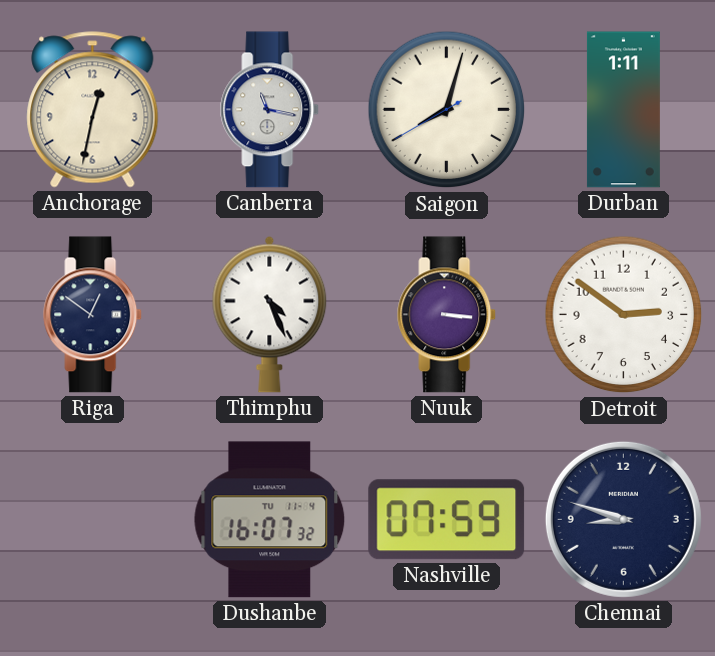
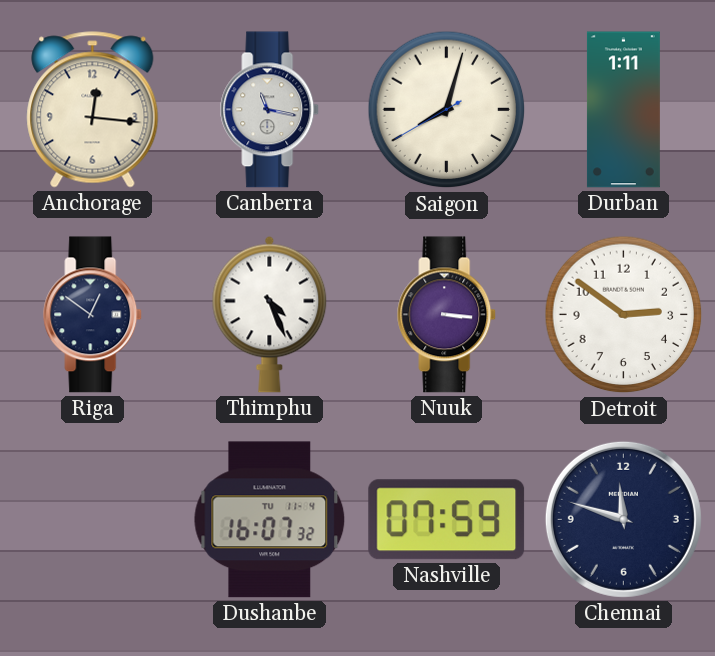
Anchorage: 12:32 -> 12:16
Chennai: 8:48 -> 11:48
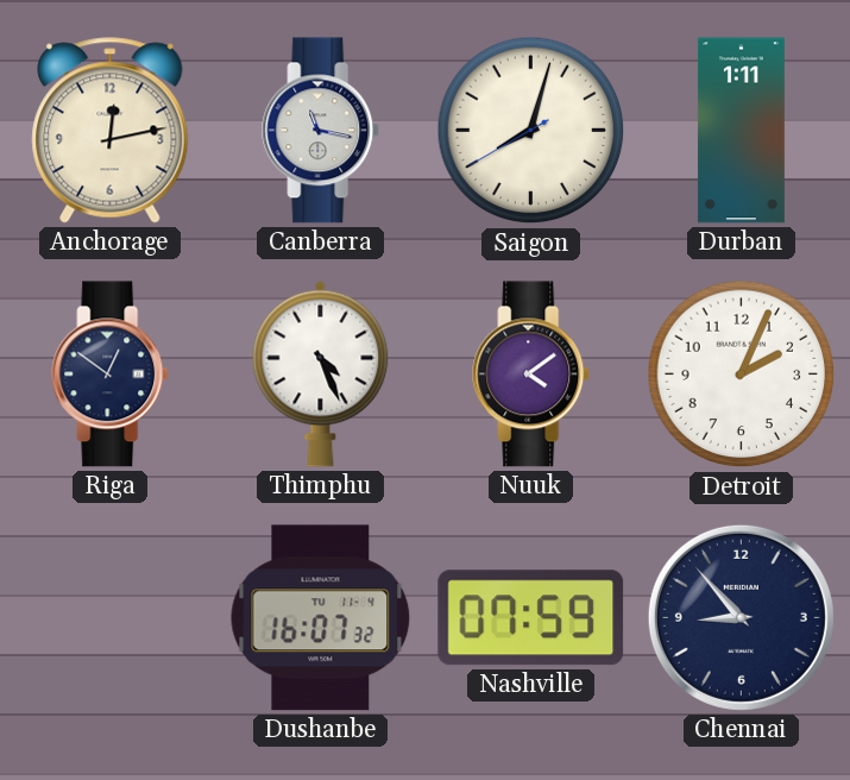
Anchorage: 12:16 -> 12:13
Nuuk: 3:16 -> 4:09
Detroit: 2:51 -> 2:04
Chennai: 11:48 -> 8:53
